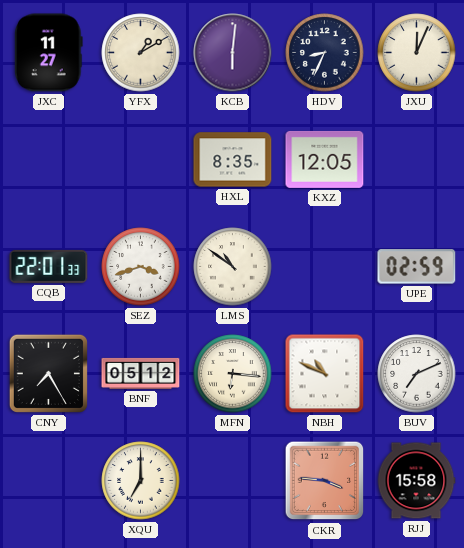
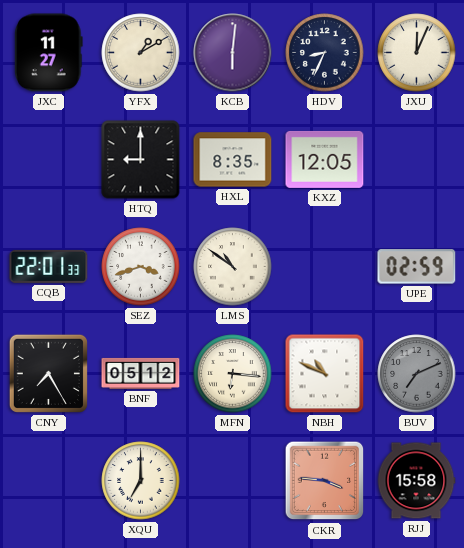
HTQ: none -> 9:00
BUV dial: white -> grey
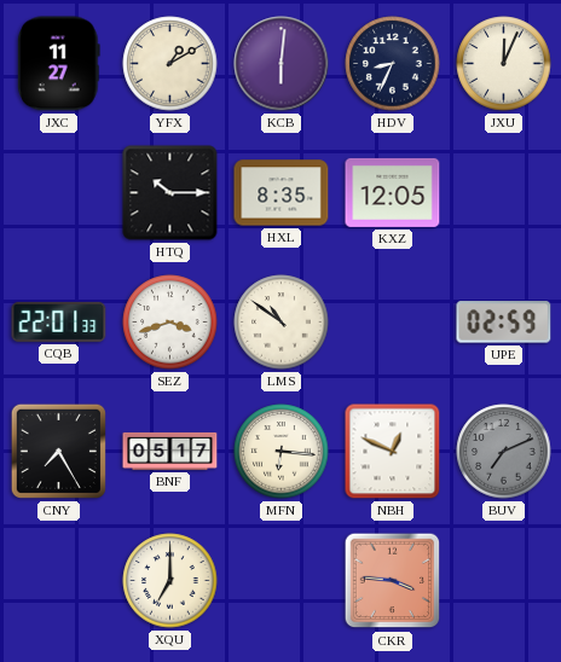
HTQ: 9:00 -> 10:15
BNF: 05:12 -> 05:17
NBH: 10:49 -> 12:49
RJJ: 15:58 -> none
